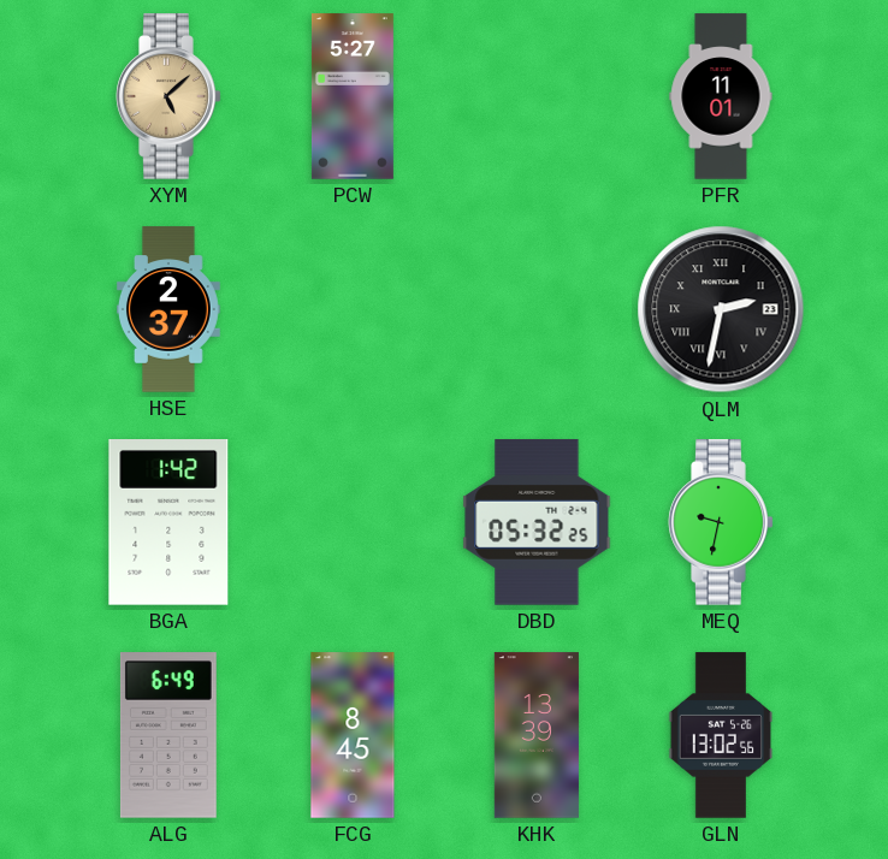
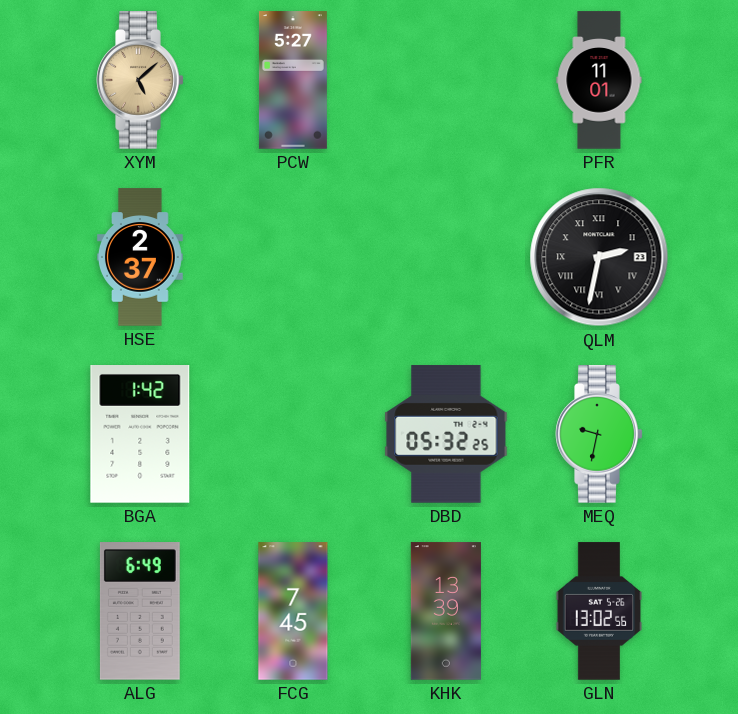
FCG: 8:45 -> 7:45
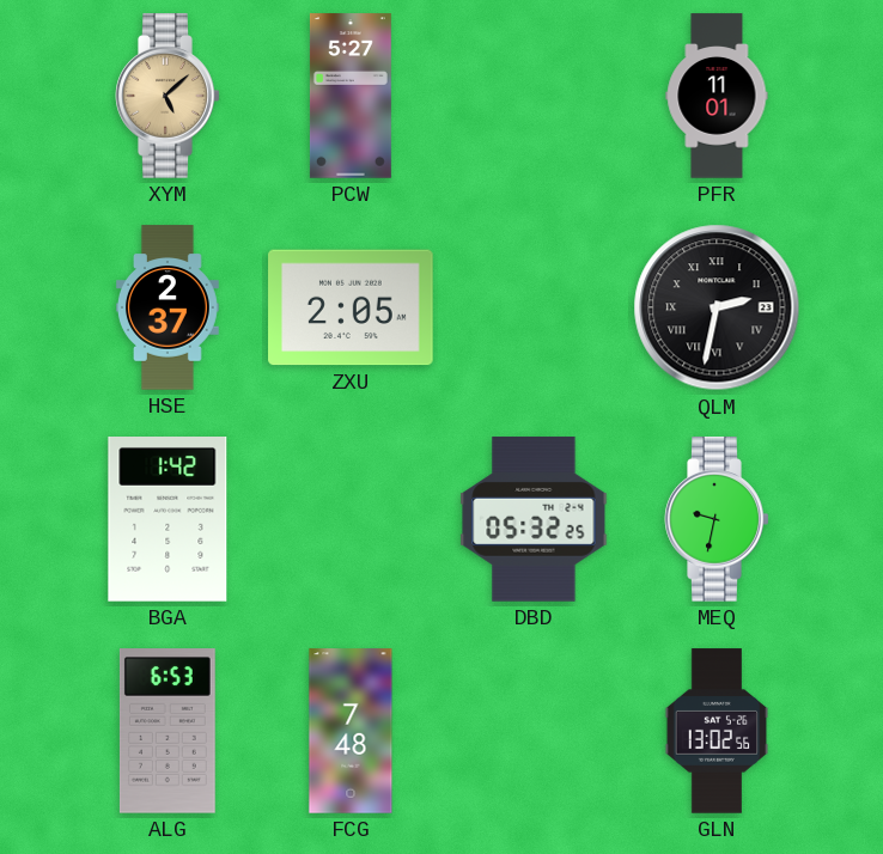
ZXU: none -> 2:05
ALG: 6:49 -> 6:53
FCG: 7:45 -> 7:48
KHK: 13:39 -> none
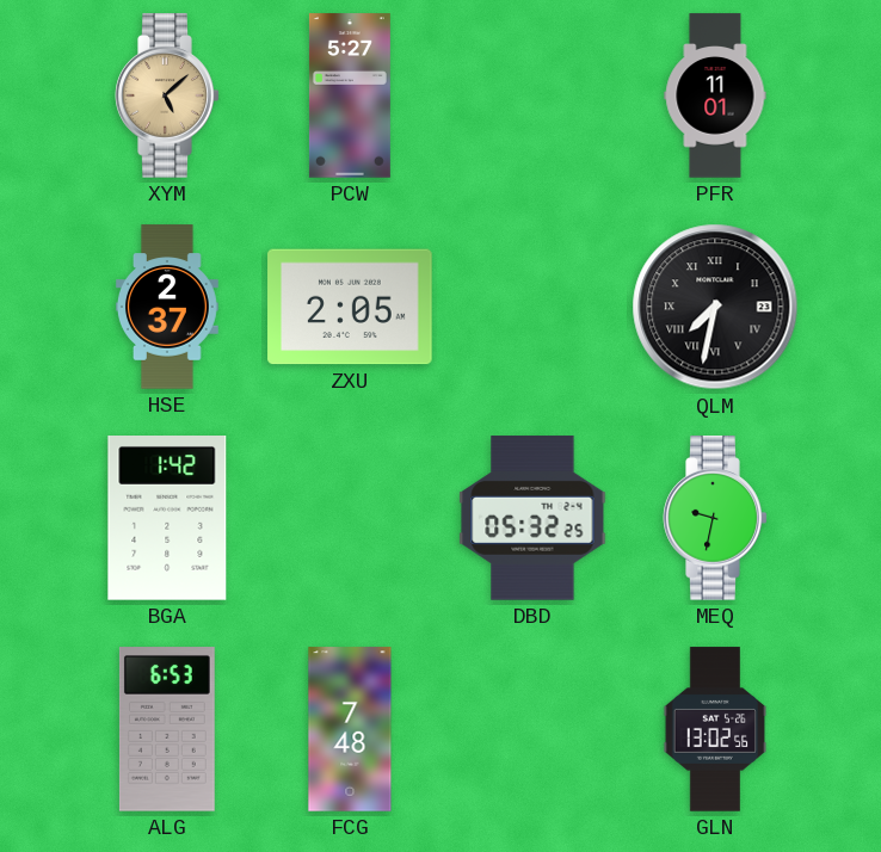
QLM: 2:32 -> 7:32
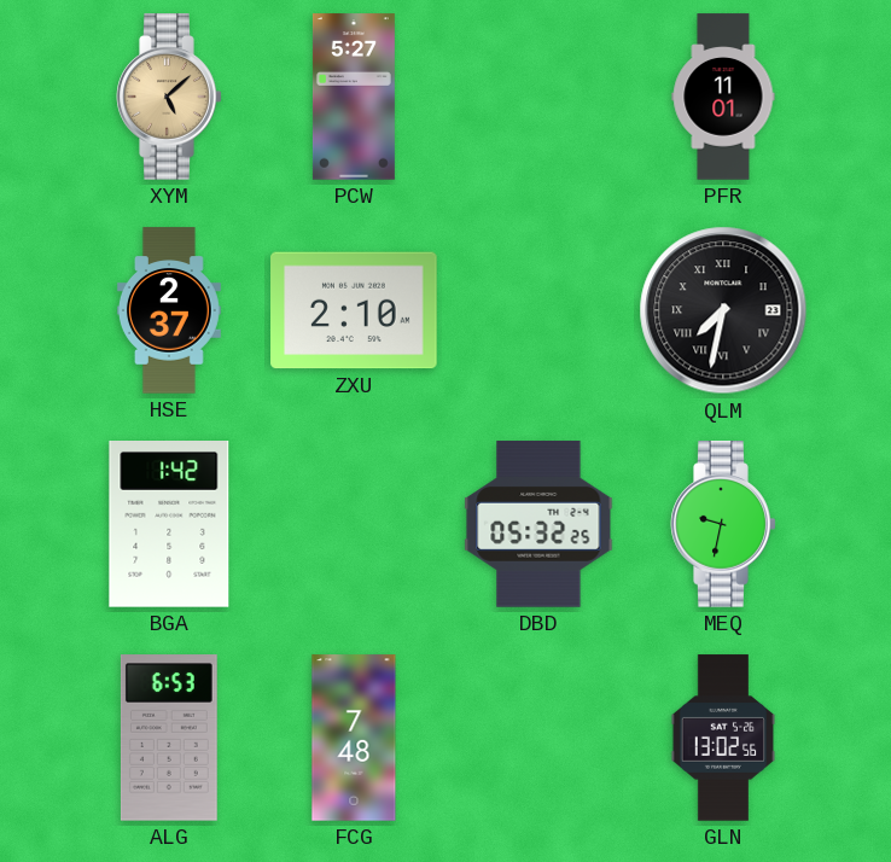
ZXU: 2:05 -> 2:10
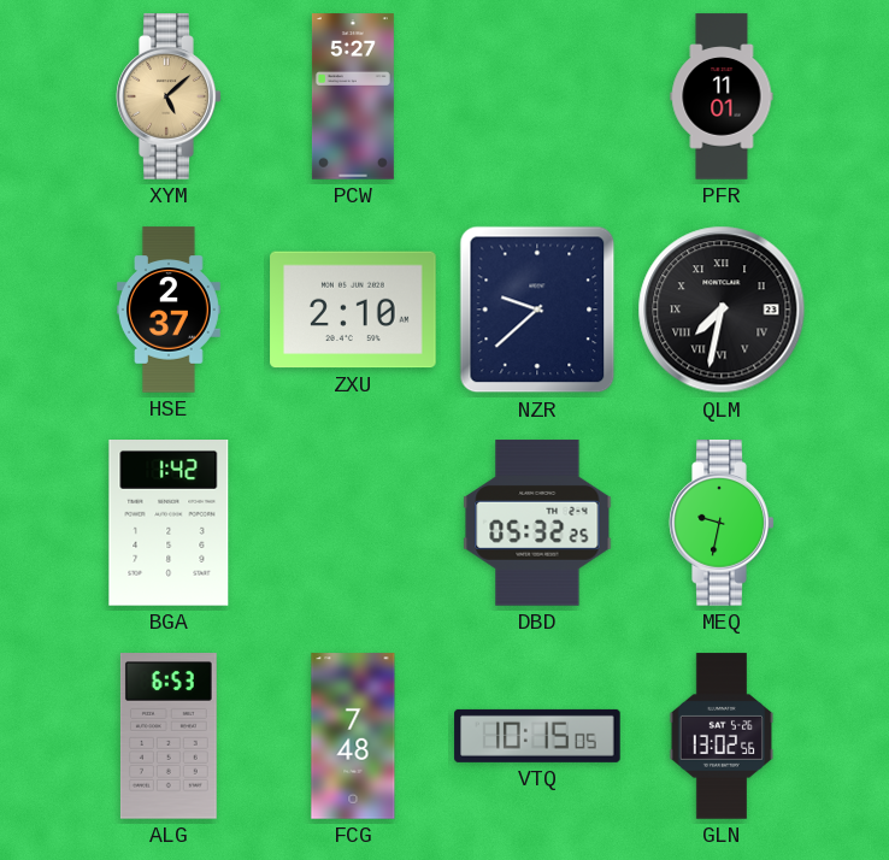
NZR: none -> 9:38
VTQ: none -> 10:15
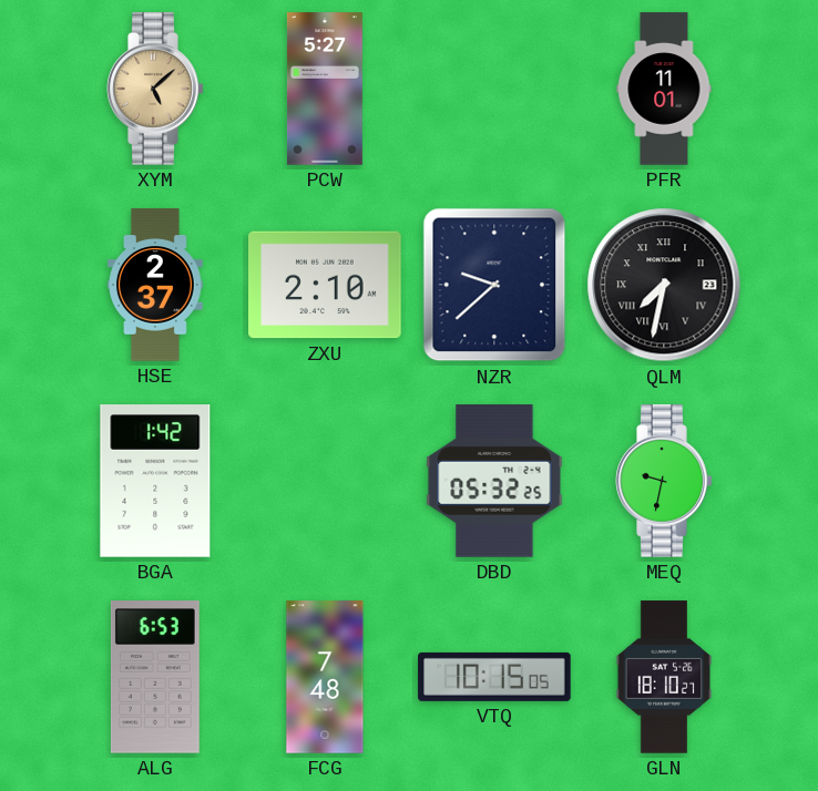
GLN: 13:02 -> 18:10
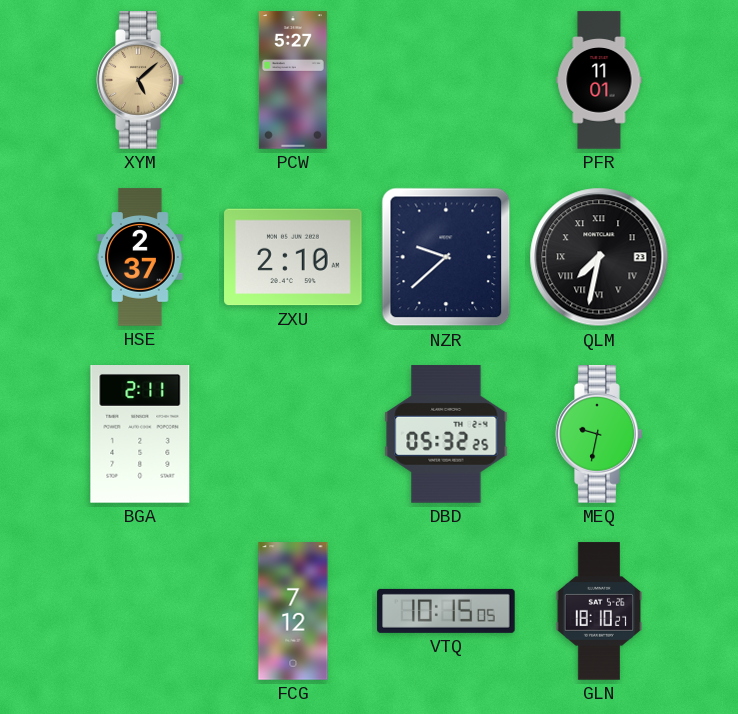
BGA: 1:42 -> 2:11
ALG: 6:53 -> none
FCG: 7:48 -> 7:12
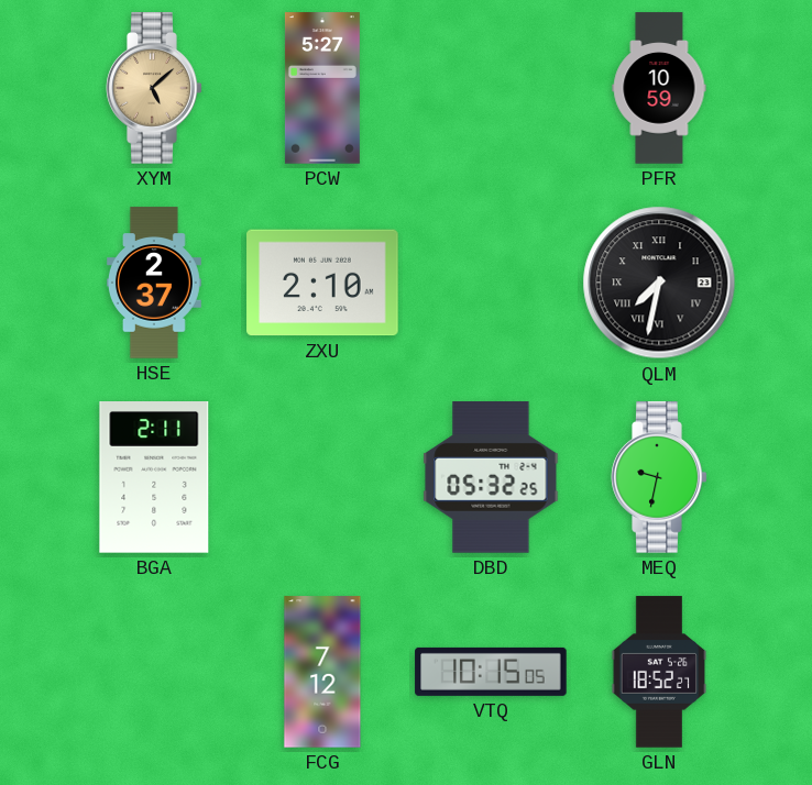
PFR: 11:01 -> 10:59
NZR: 9:38 -> none
GLN: 18:10 -> 18:52
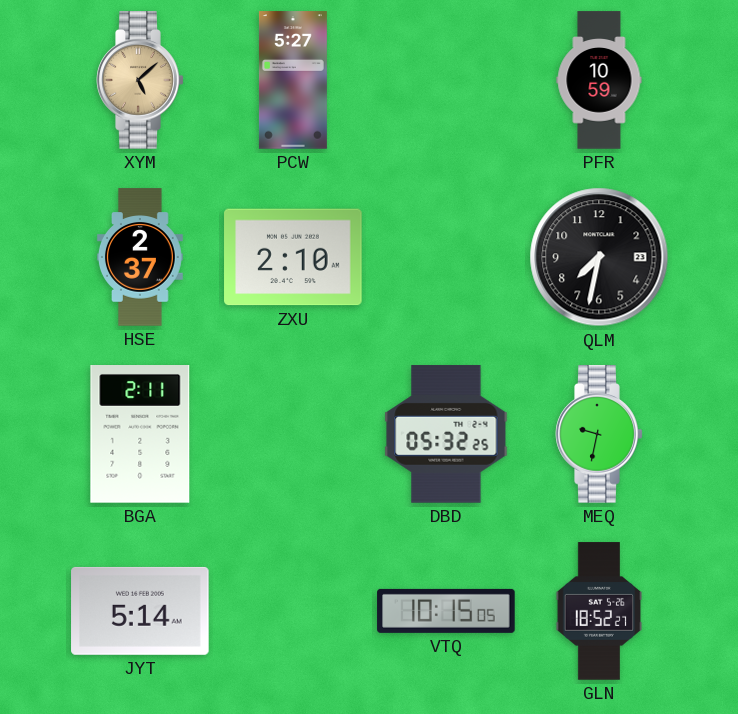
QLM numerals: Roman -> Arabic
JYT: none -> 5:14
FCG: 7:12 -> none
